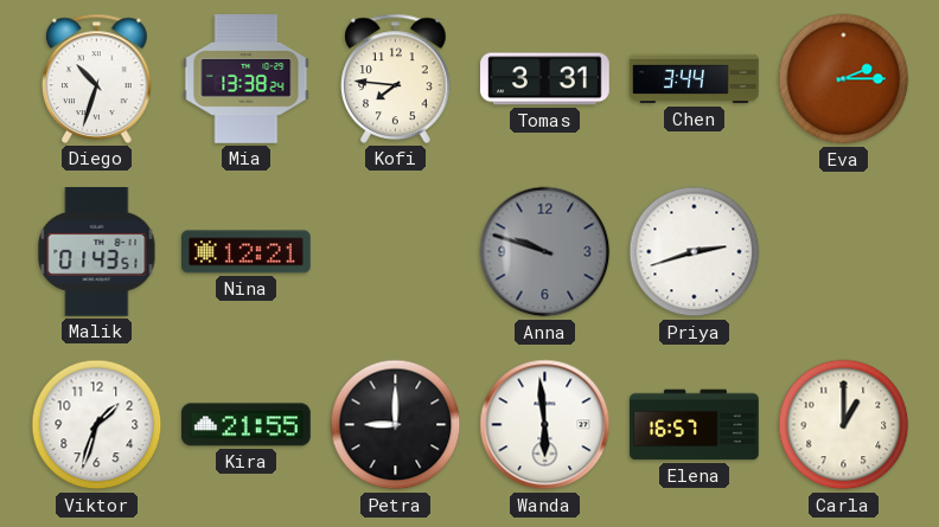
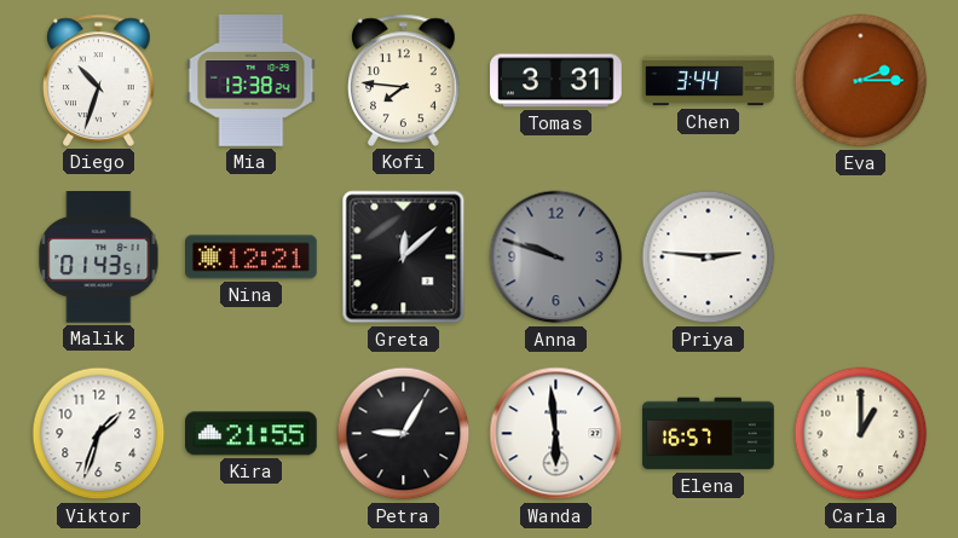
Greta: none -> 12:08
Priya: 2:42 -> 2:46
Petra: 9:00 -> 9:05
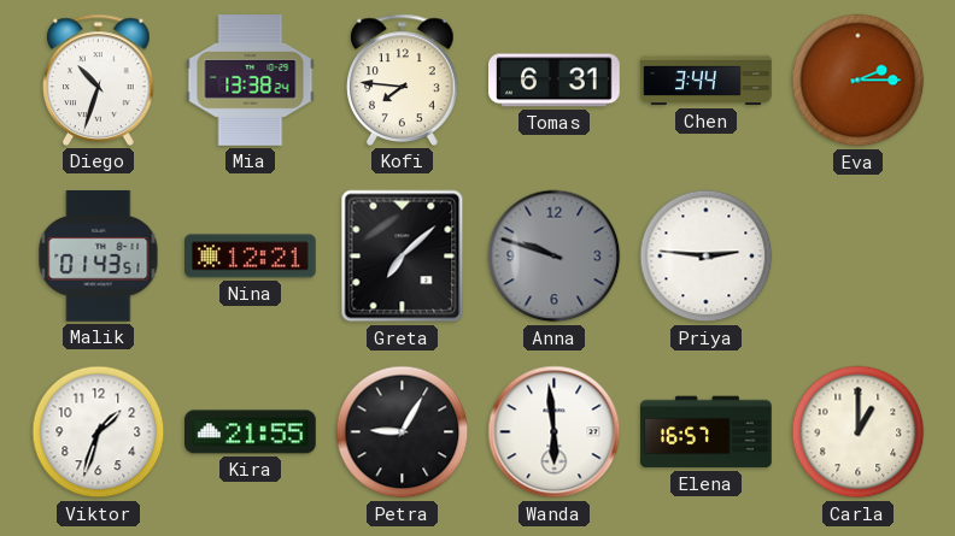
Tomas: 3:31 -> 6:31
Greta: 12:08 -> 7:08
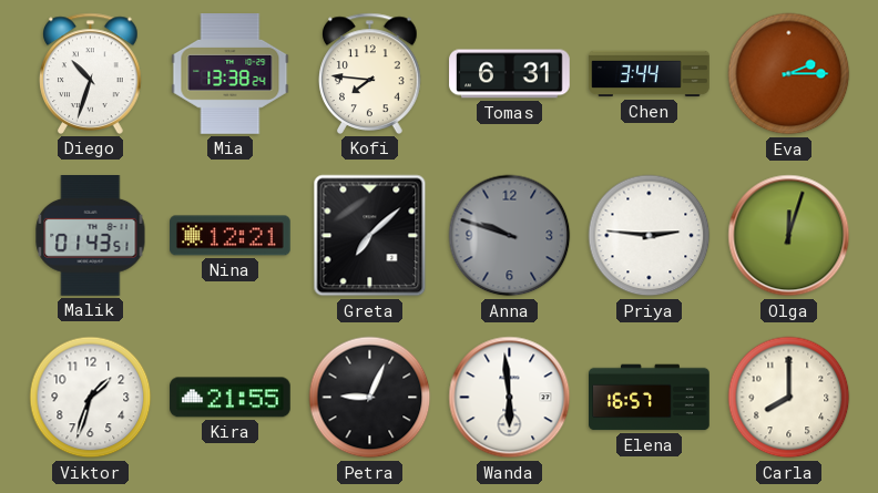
Olga: none -> 12:03
Petra: 9:05 -> 9:04
Carla: 1:00 -> 8:00
